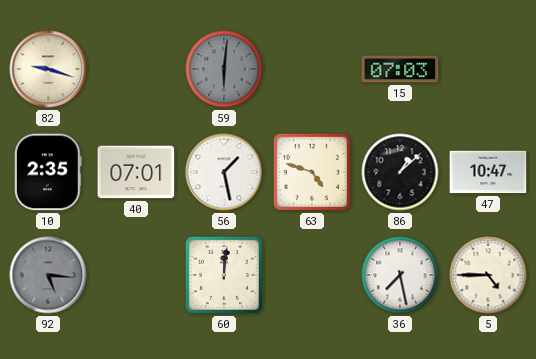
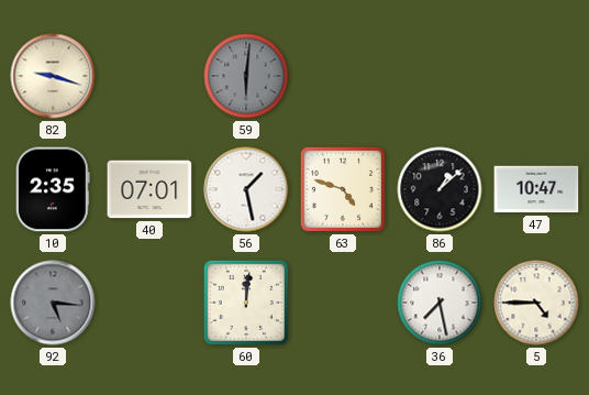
15: 07:03 -> none
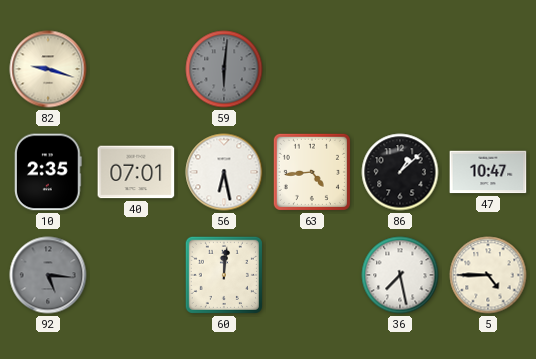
56: 1:28 -> 6:28
63: 4:48 -> 4:44
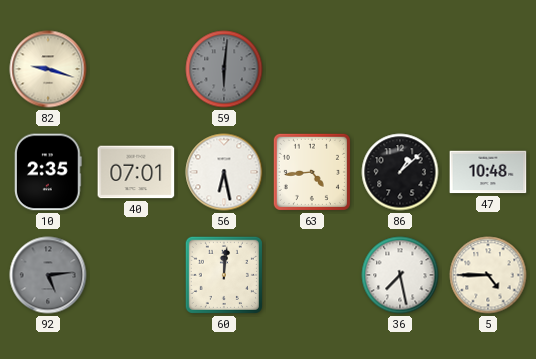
47: 10:47 -> 10:48
92: 5:16 -> 5:14
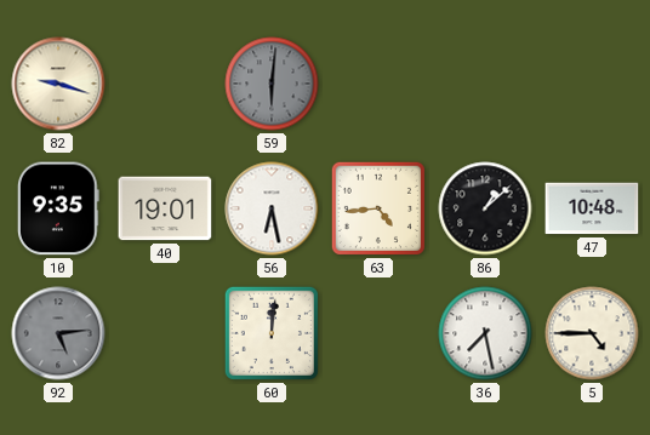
10: 2:35 -> 9:35
40: 07:01 -> 19:01
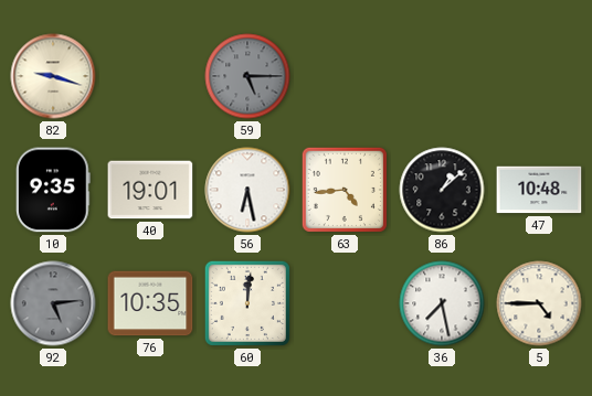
59: 6:01 -> 5:15
76: none -> 10:35
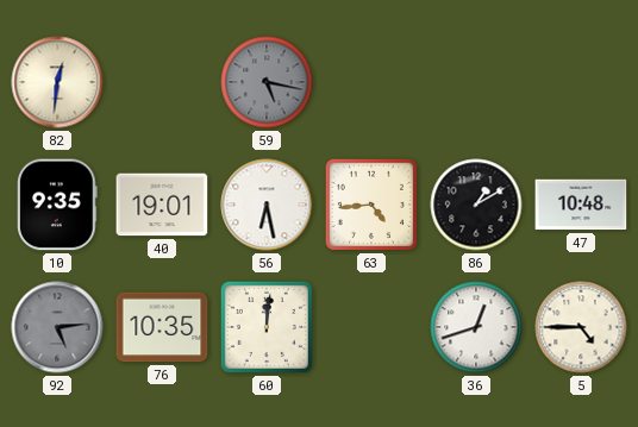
82: 9:18 -> 12:31
59: 5:15 -> 5:17
86: 1:08 -> 1:10
36: 7:28 -> 12:42
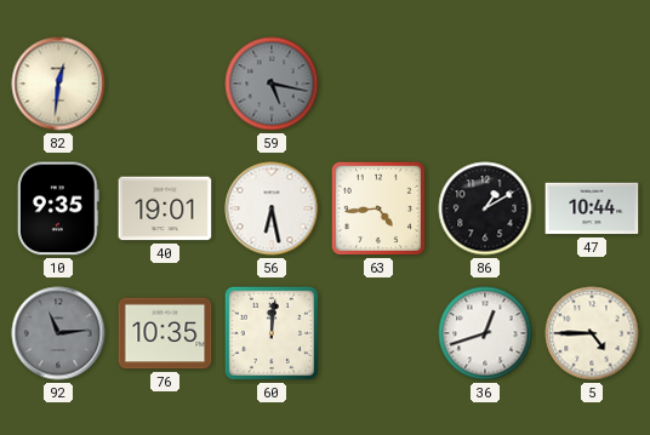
47: 10:48 -> 10:44
92: 5:14 -> 11:14
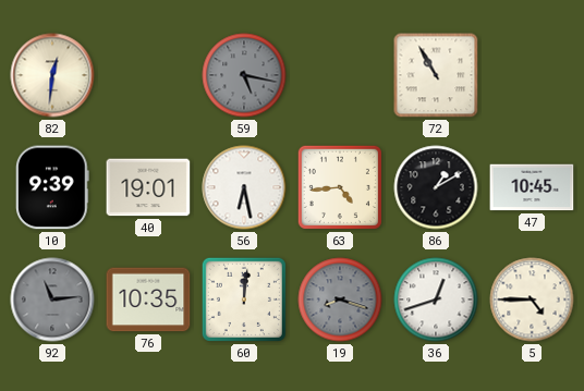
72: none -> 10:55
10: 9:35 -> 9:39
47: 10:44 -> 10:45
19: none -> 8:18
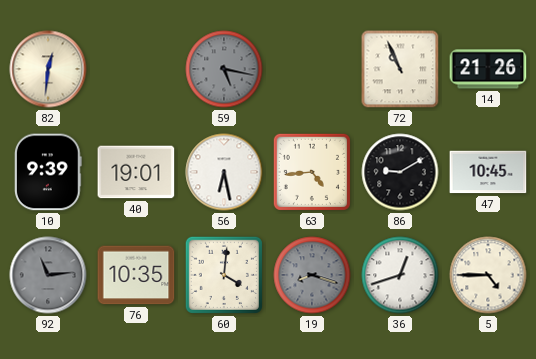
72: 10:55 -> 10:56
14: none -> 21:26
86: 1:10 -> 9:10
60: 12:01 -> 4:01
